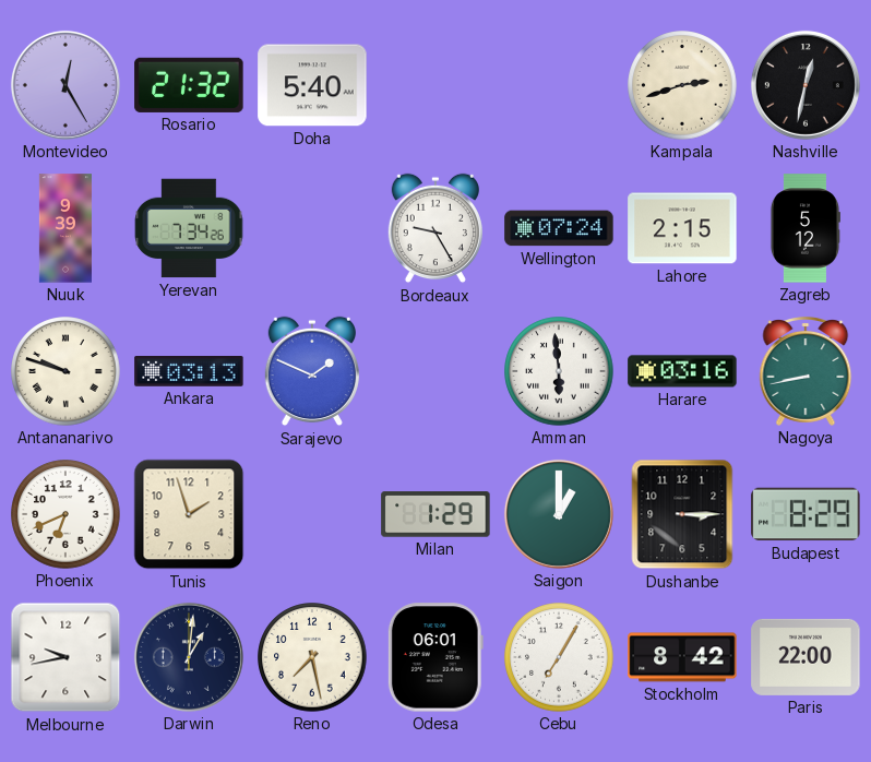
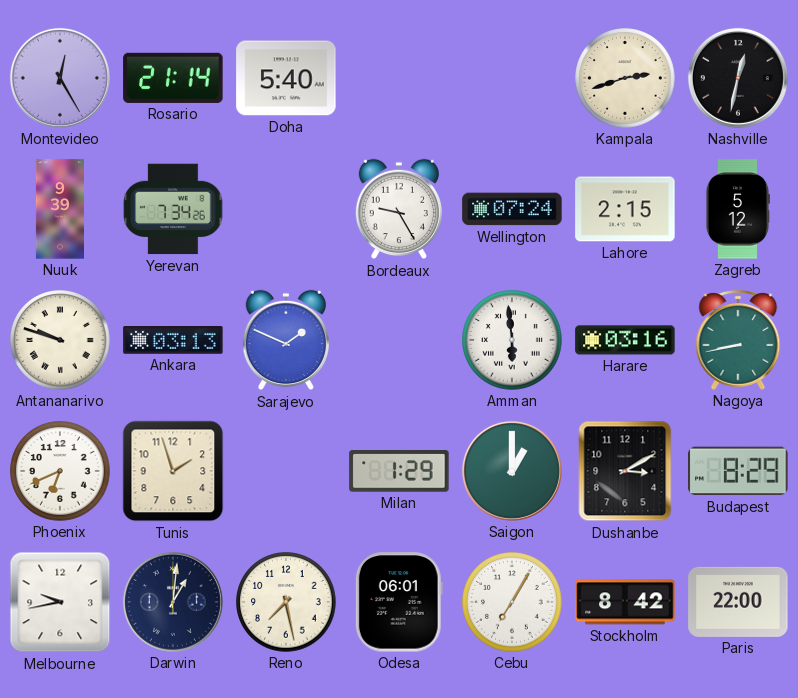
Rosario: 21:32 -> 21:14
Dushanbe: 3:15 -> 3:10
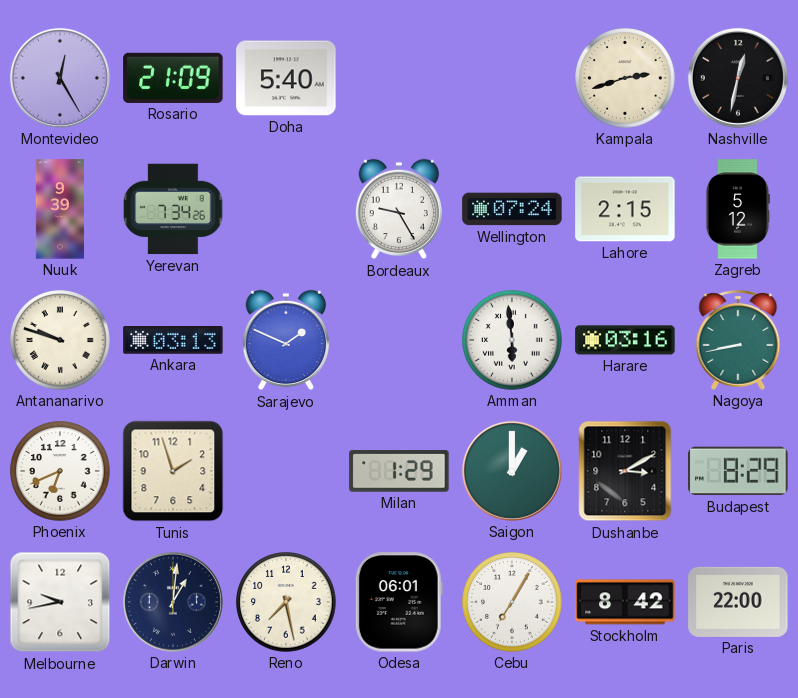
Rosario: 21:14 -> 21:09
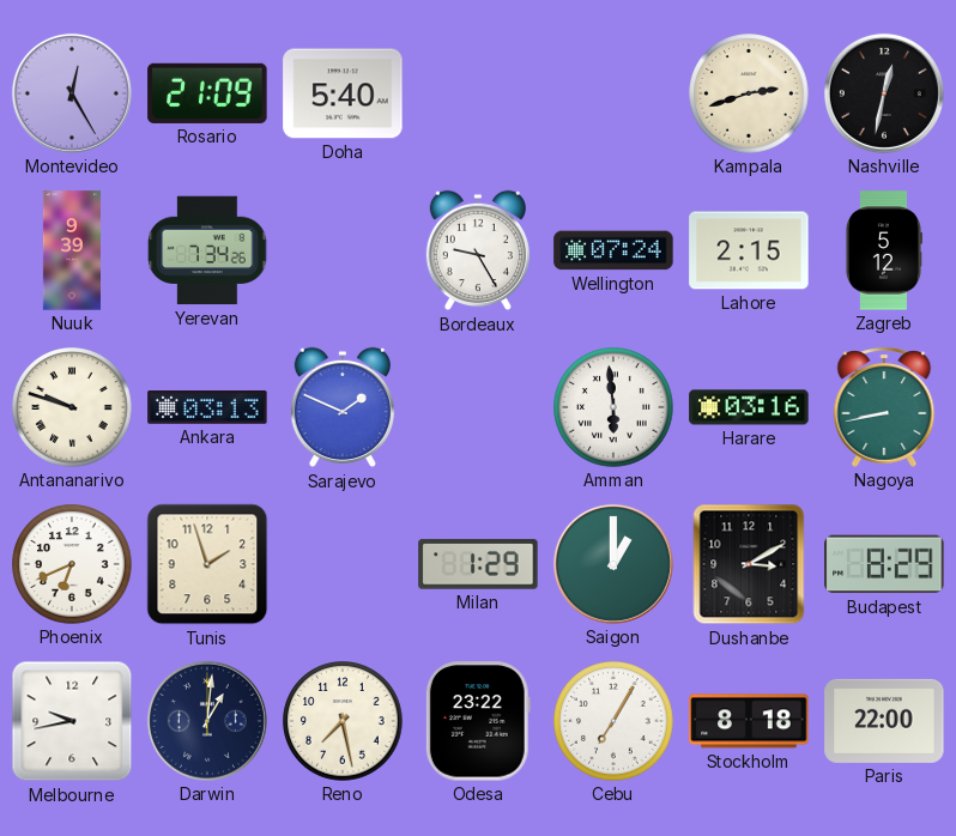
Odesa: 06:01 -> 23:22
Stockholm: 8:42 -> 8:18
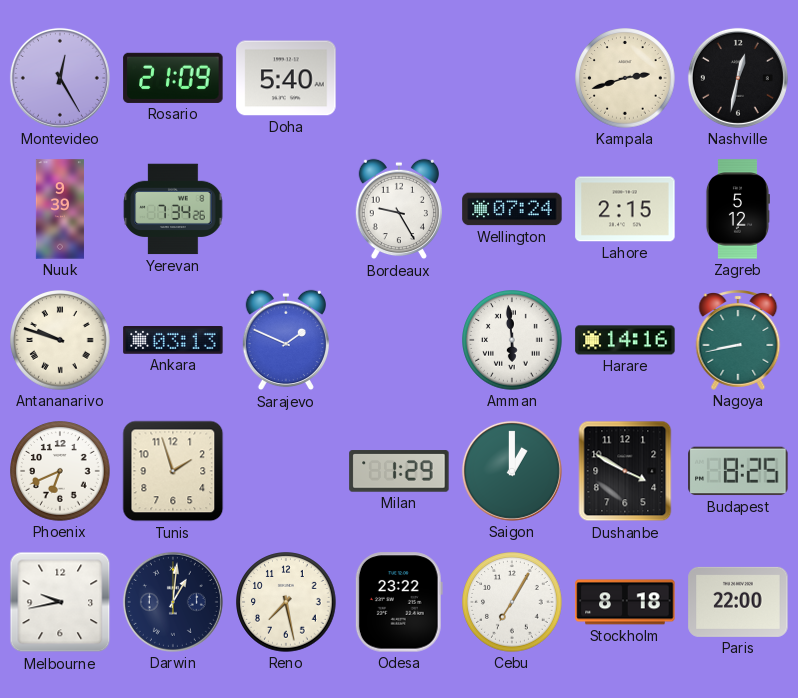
Harare: 03:16 -> 14:16
Dushanbe: 3:10 -> 3:50
Budapest: 8:29 -> 8:25
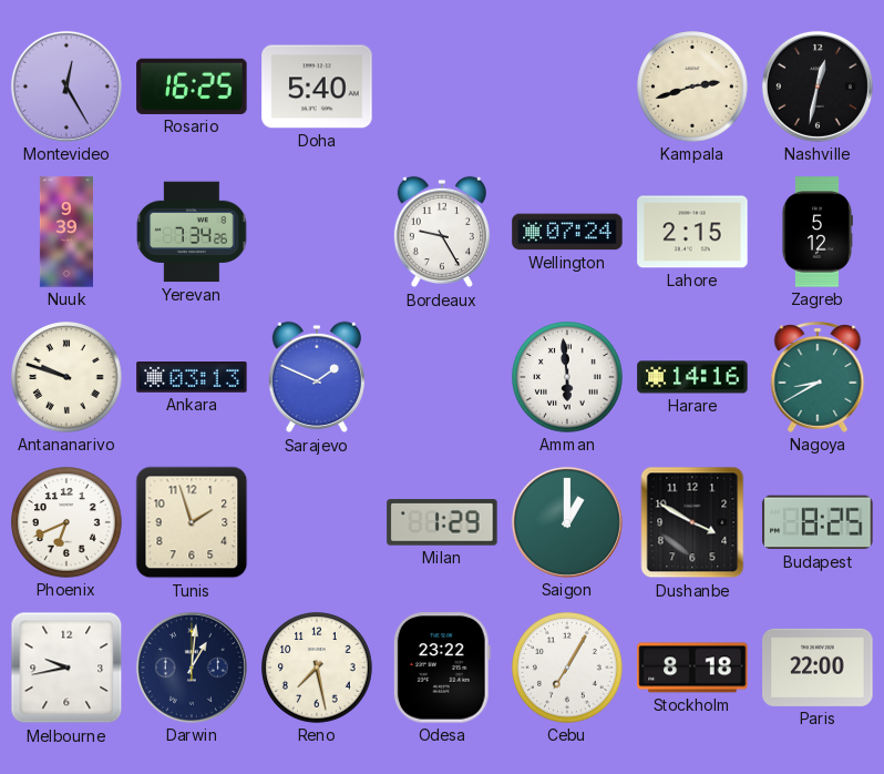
Rosario: 21:09 -> 16:25
Nagoya: 8:43 -> 8:40
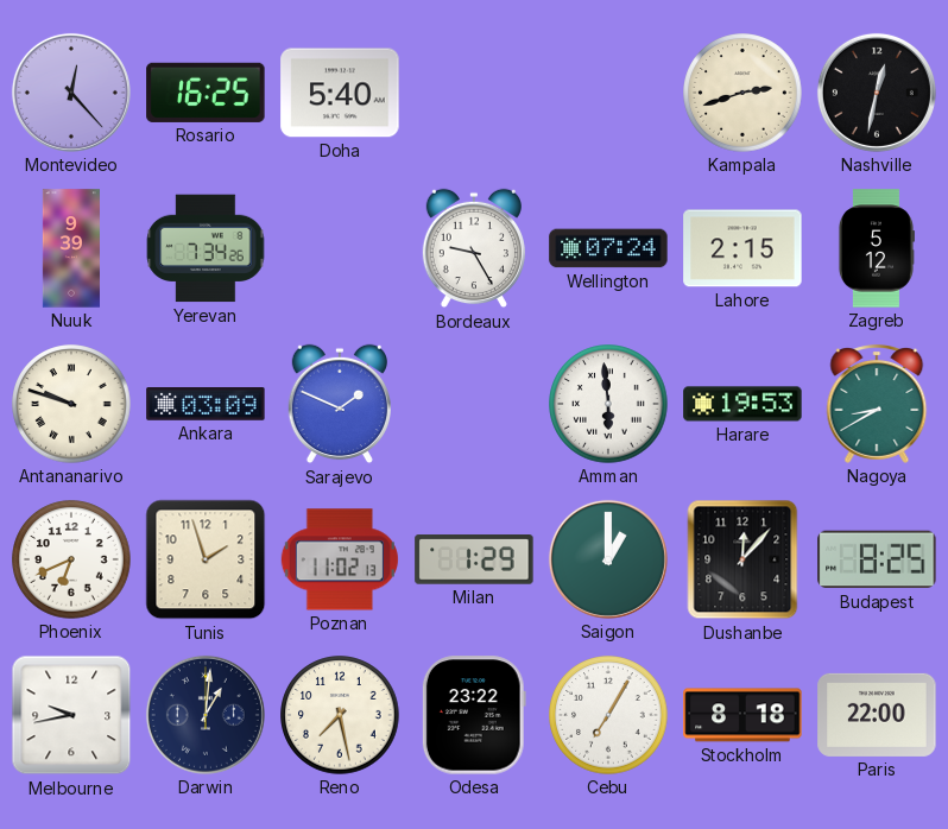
Montevideo: 12:25 -> 12:23
Ankara: 03:13 -> 03:09
Harare: 14:16 -> 19:53
Poznan: none -> 11:02
Dushanbe: 3:50 -> 12:07
